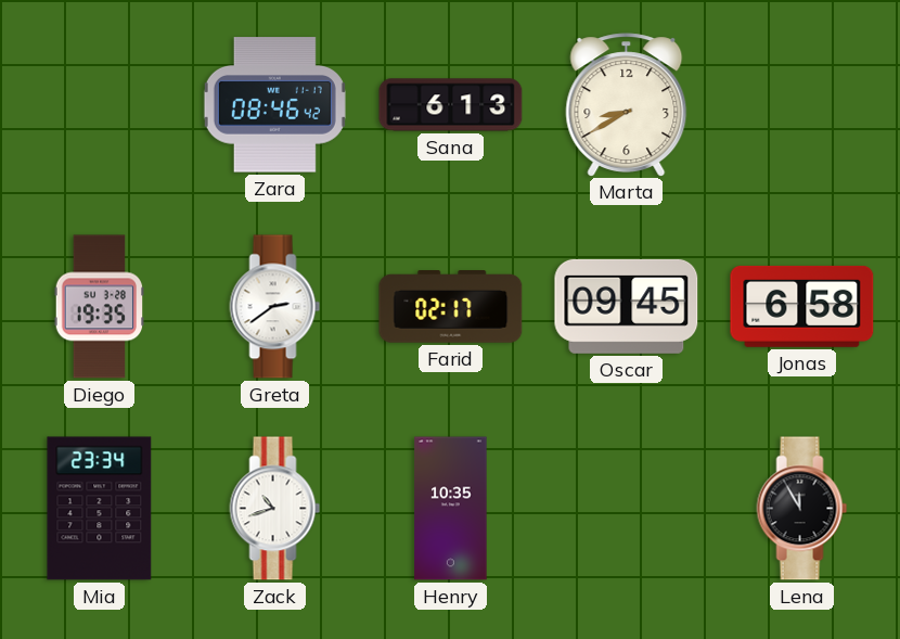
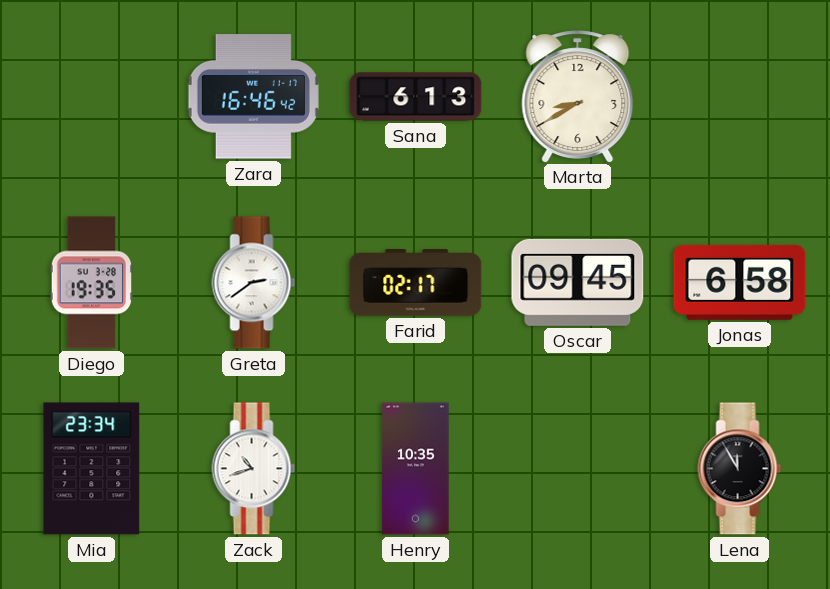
Zara: 08:46 -> 16:46
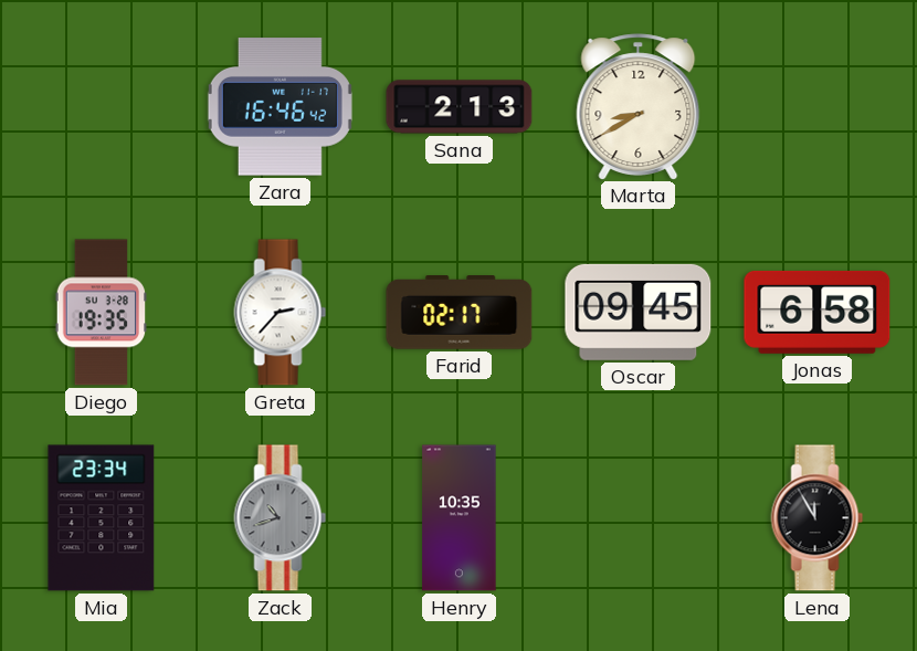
Sana: 6:13 -> 2:13
Greta: 2:39 -> 2:37
Zack dial: white -> grey
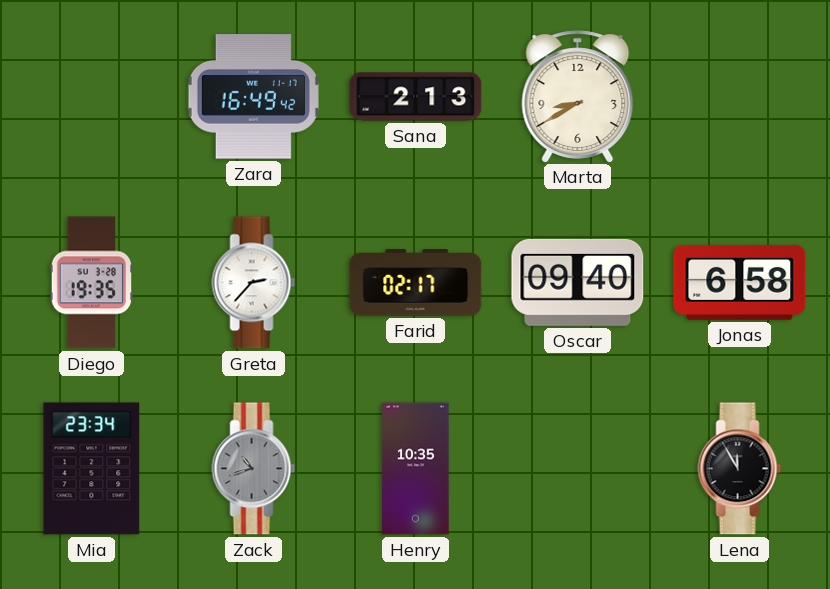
Zara: 16:46 -> 16:49
Oscar: 09:45 -> 09:40
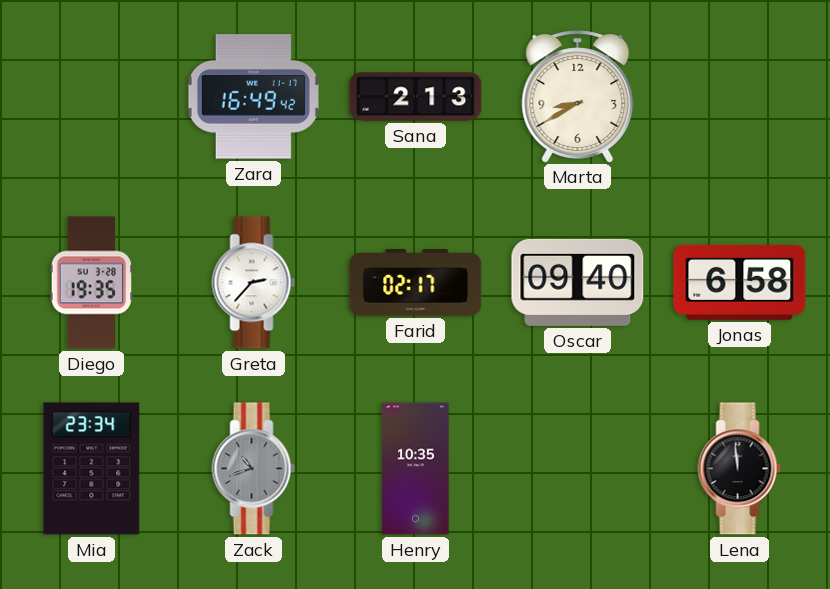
Lena: 11:55 -> 11:59
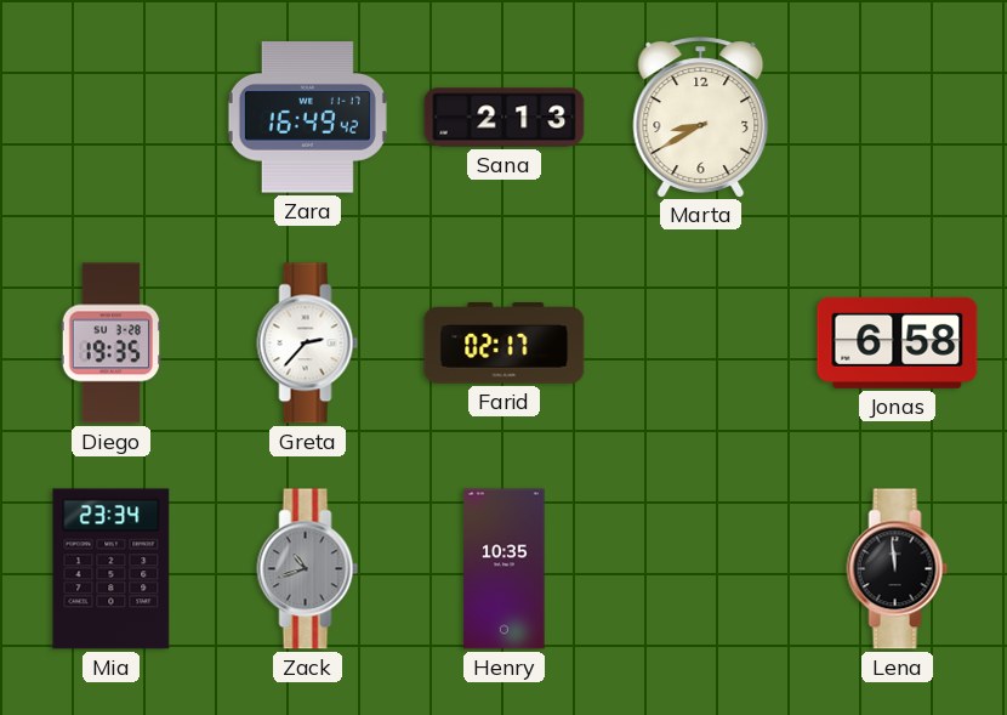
Oscar: 09:40 -> none
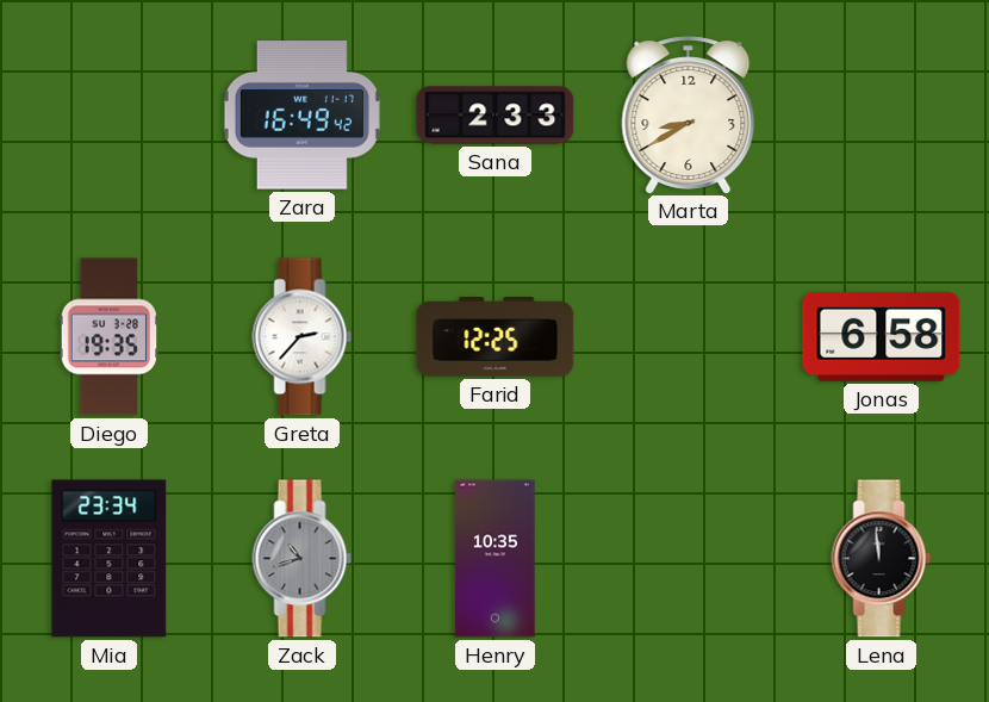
Sana: 2:13 -> 2:33
Farid: 02:17 -> 12:25
